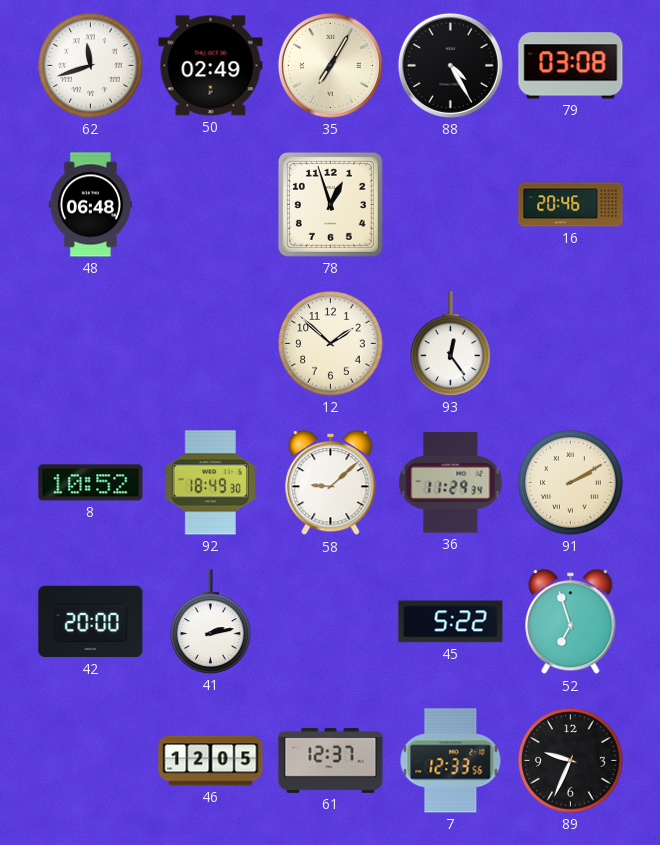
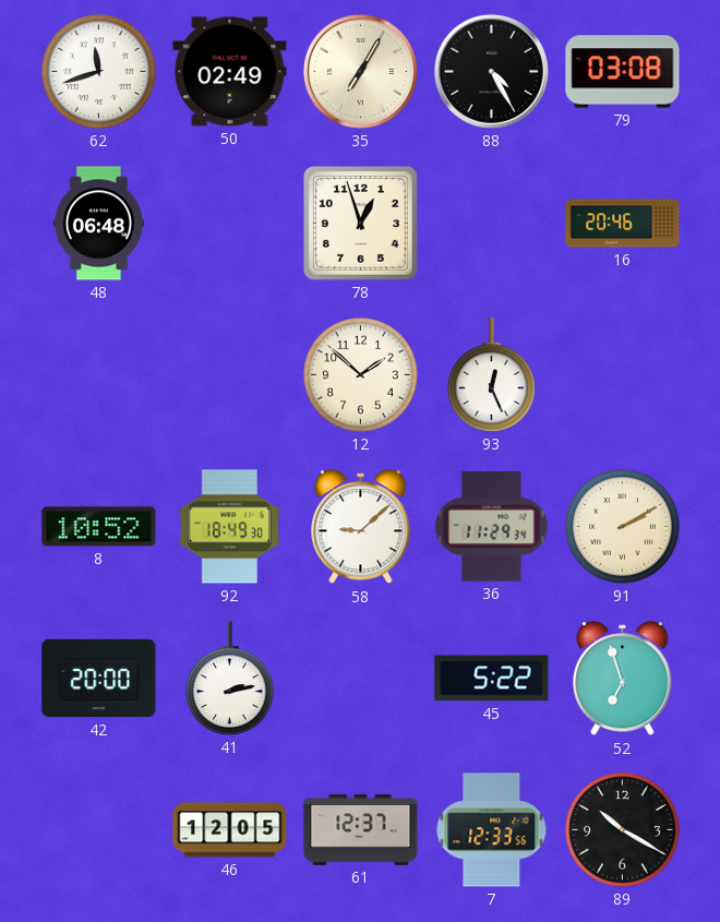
93: 12:24 -> 12:26
89: 9:34 -> 10:20
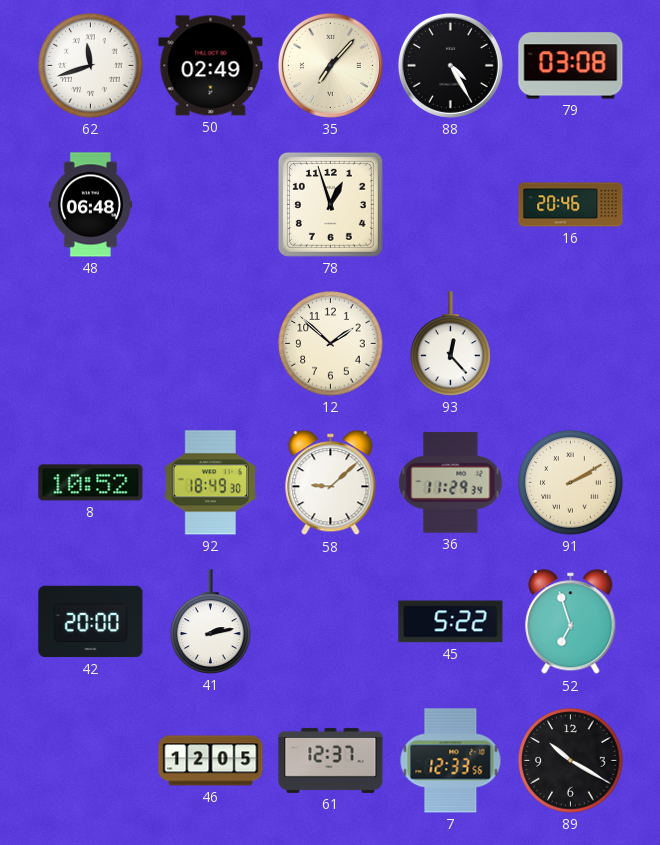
35: 7:05 -> 7:07
93: 12:26 -> 12:23
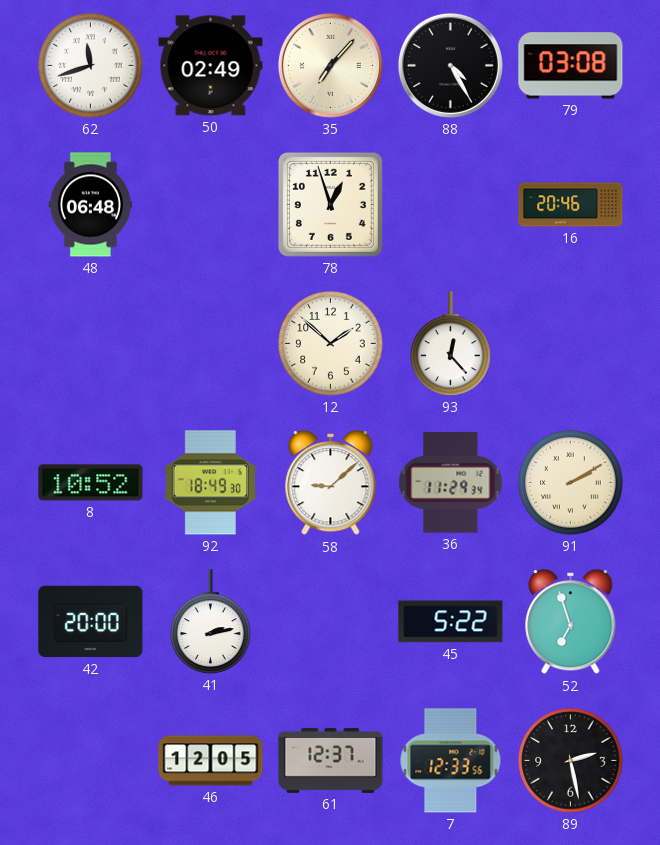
89: 10:20 -> 2:28
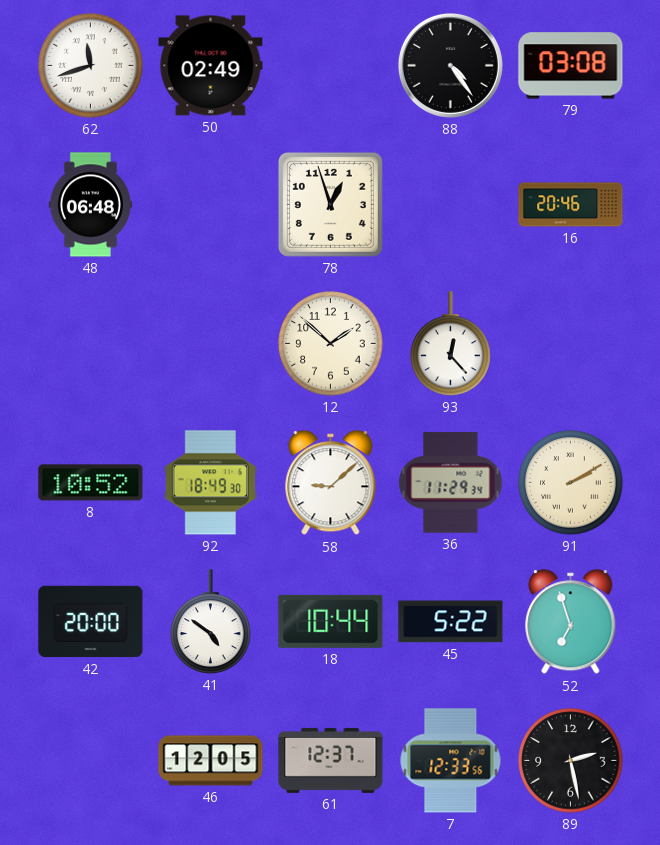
35: 7:07 -> none
88: 4:25 -> 4:24
41: 2:13 -> 4:51
18: none -> 10:44
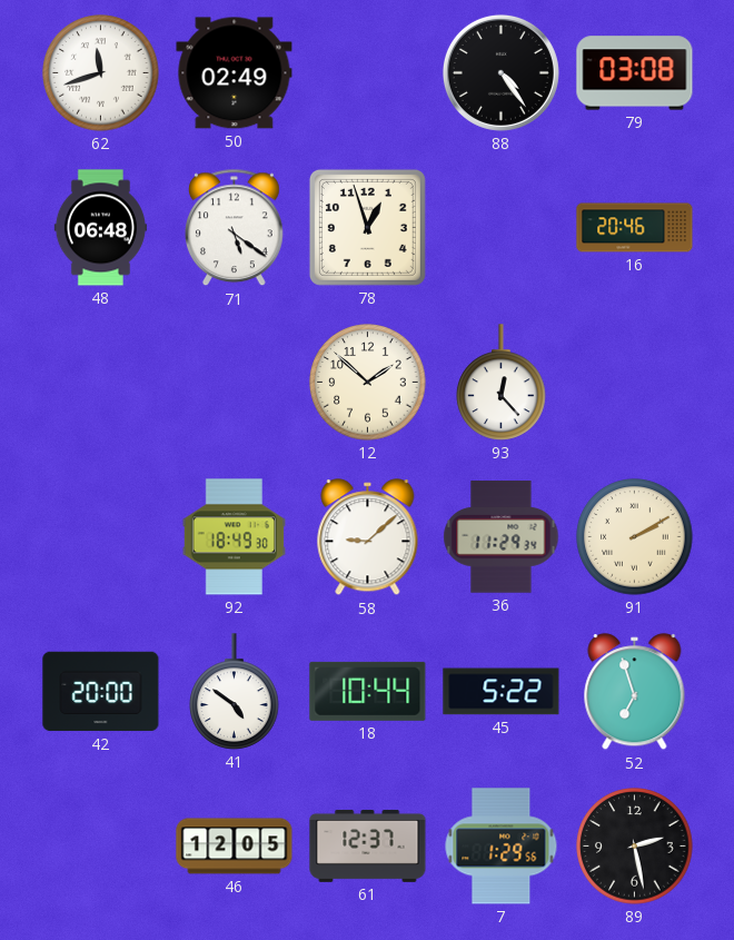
71: none -> 5:21
8: 10:52 -> none
7: 12:33 -> 1:29
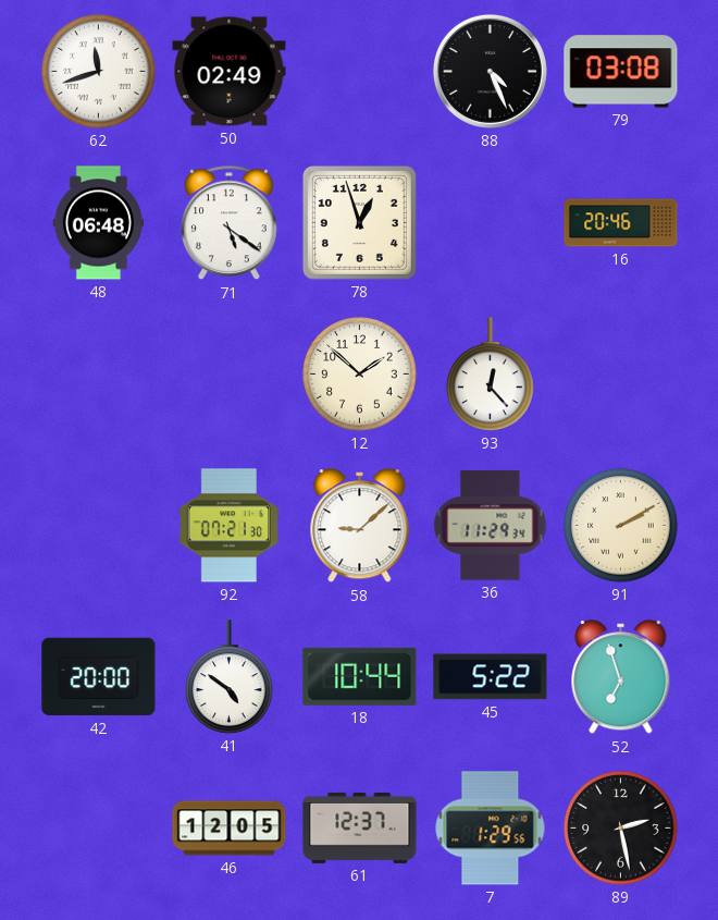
88: 4:24 -> 4:26
92: 18:49 -> 07:21
